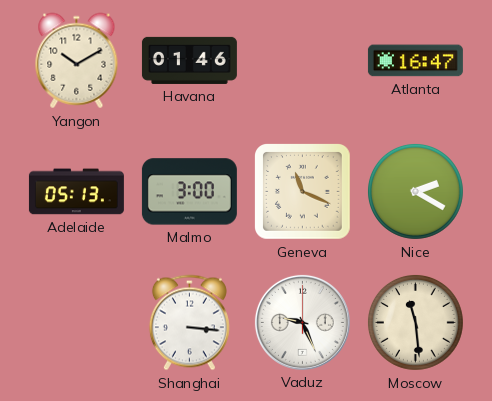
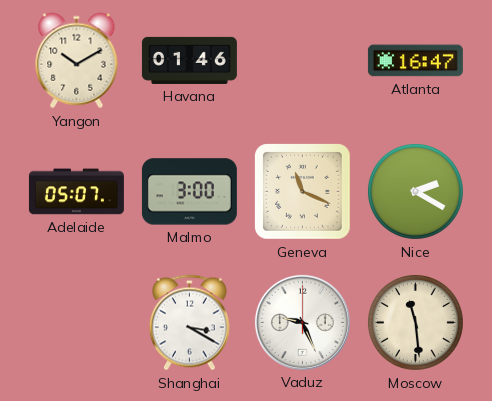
Adelaide: 05:13 -> 05:07
Shanghai: 3:16 -> 3:20
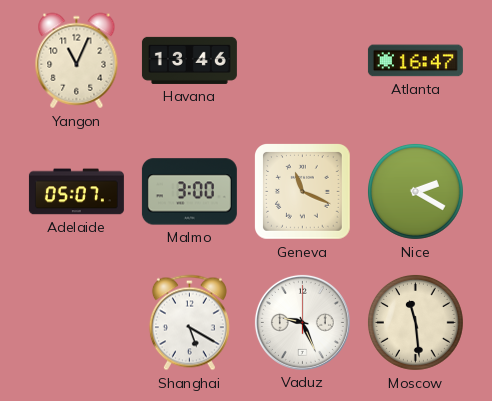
Yangon: 10:10 -> 11:04
Havana: 01:46 -> 13:46
Shanghai: 3:20 -> 5:20
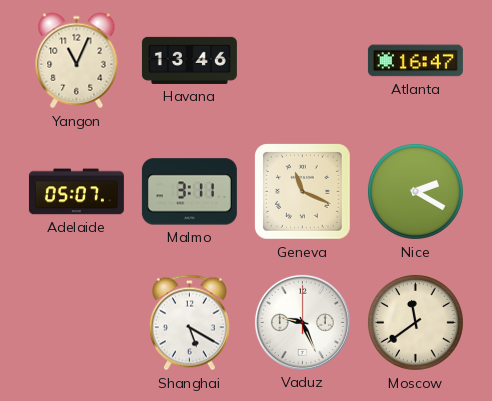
Malmo: 3:00 -> 3:11
Moscow: 11:29 -> 11:39
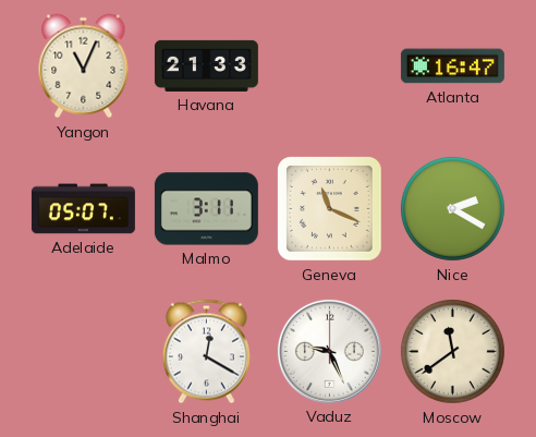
Havana: 13:46 -> 21:33
Shanghai: 5:20 -> 12:20
